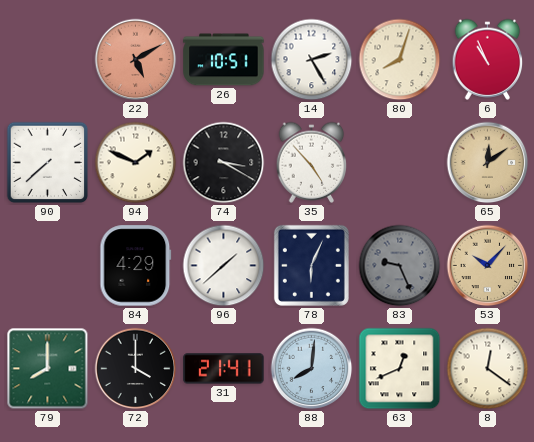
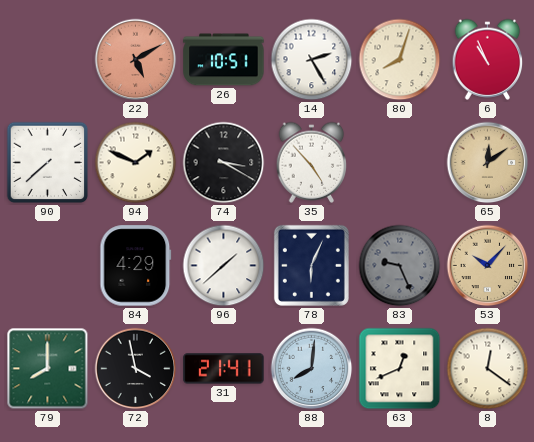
72: 4:00 -> 3:58
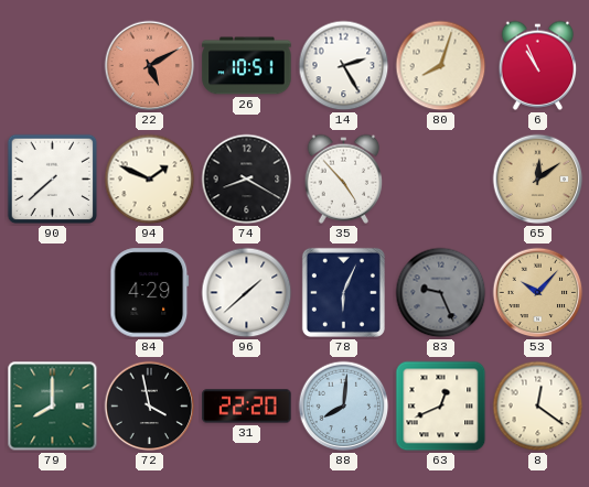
74: 3:20 -> 8:20
31: 21:41 -> 22:20
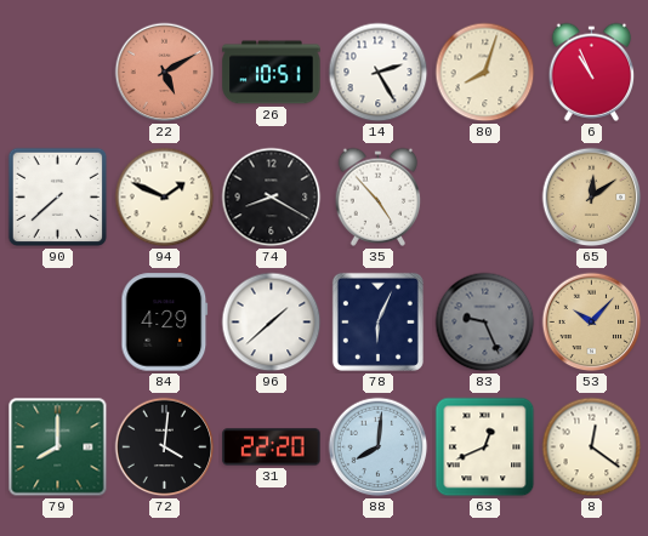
72: 3:58 -> 4:01
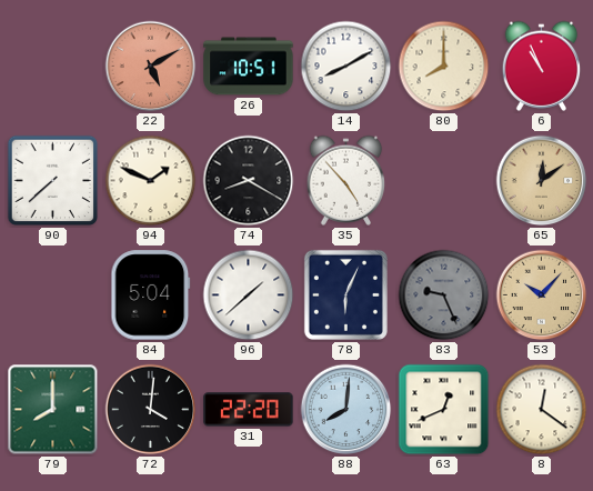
14: 2:25 -> 8:10
80: 8:03 -> 8:00
84: 4:29 -> 5:04
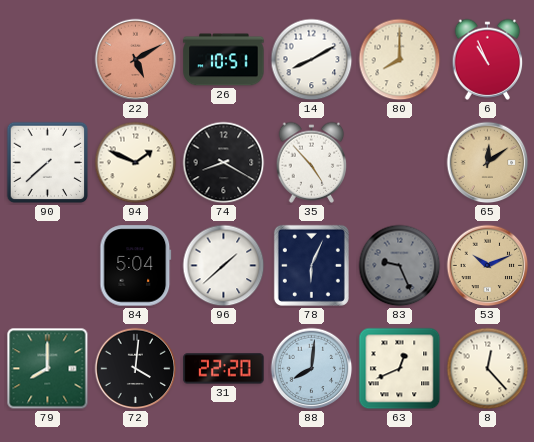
53: 10:07 -> 10:11
8: 12:21 -> 12:23
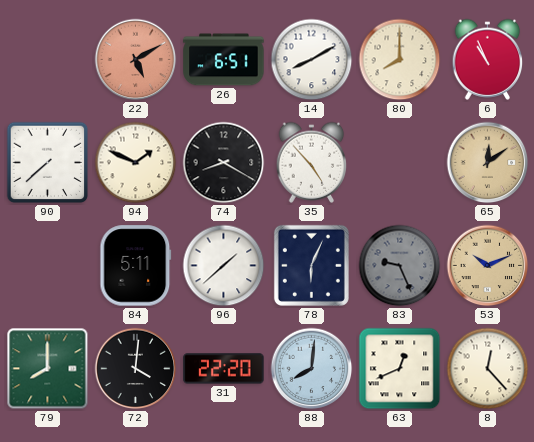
26: 10:51 -> 6:51
84: 5:04 -> 5:11
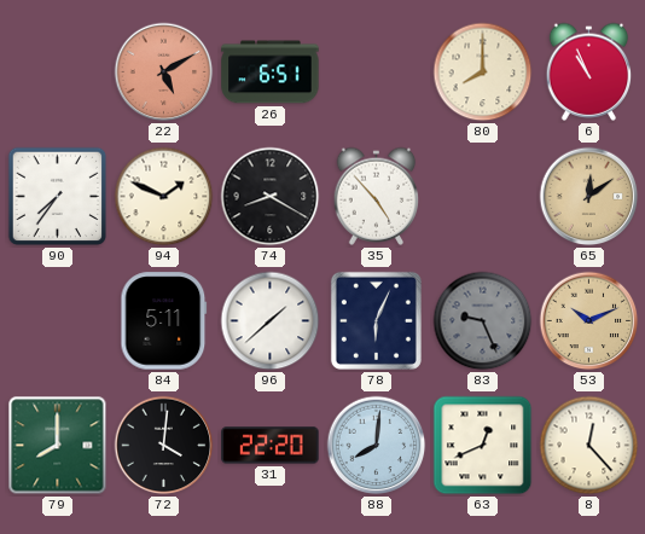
14: 8:10 -> none
90: 7:38 -> 7:36
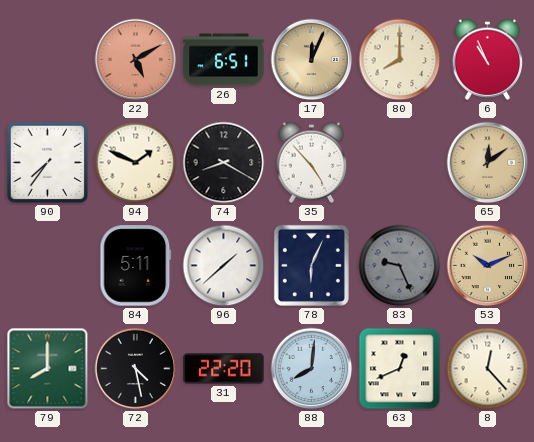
17: none -> 12:04
72: 4:01 -> 4:28
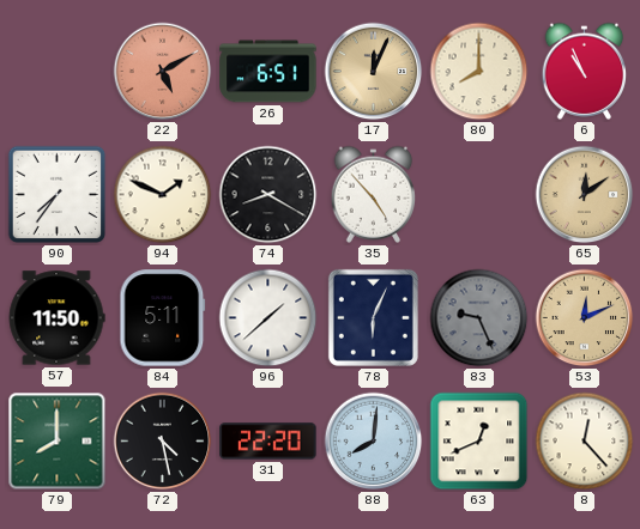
57: none -> 11:50
53: 10:11 -> 12:11
